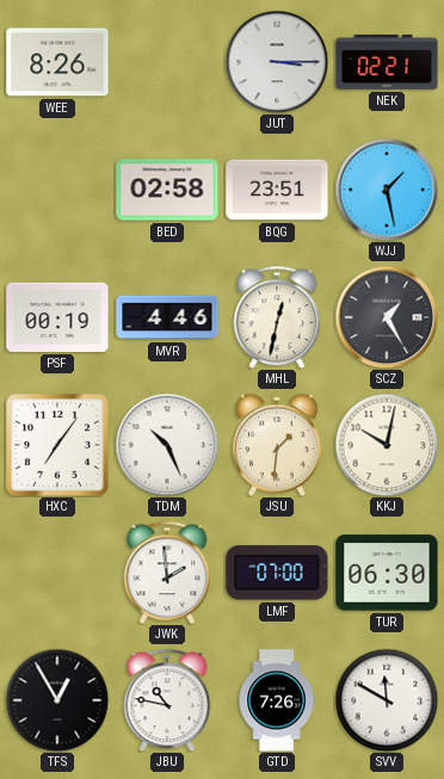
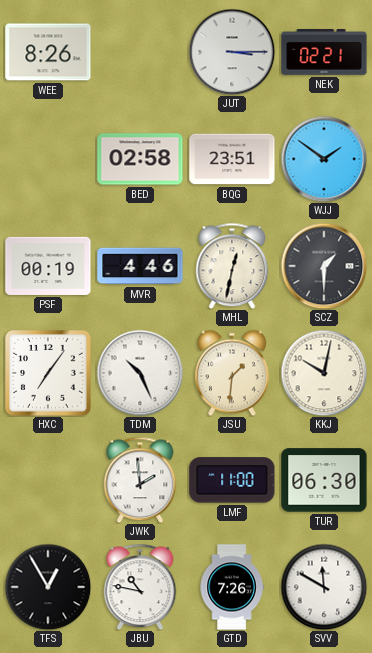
WJJ: 1:28 -> 1:51
SCZ: 1:25 -> 1:30
LMF: 07:00 -> 11:00
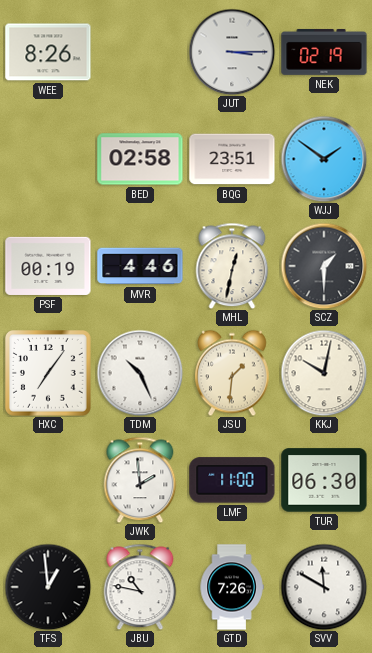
NEK: 02:21 -> 02:19
TFS: 12:55 -> 12:59
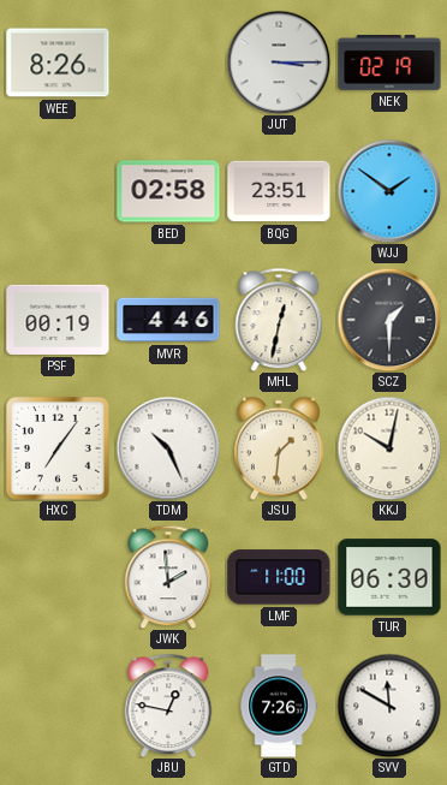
TFS: 12:59 -> none
JBU: 10:47 -> 12:47
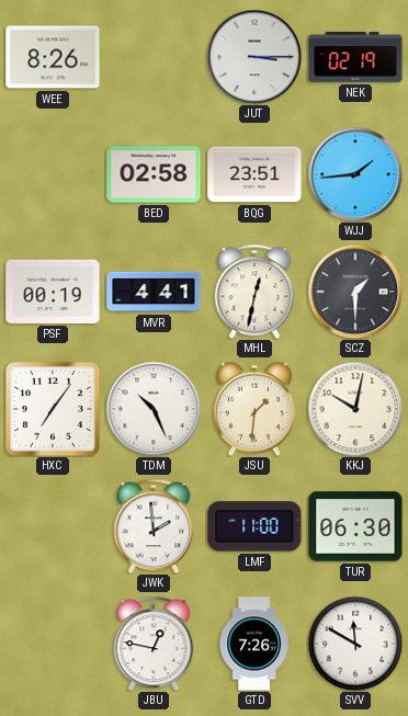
WJJ: 1:51 -> 1:44
MVR: 4:46 -> 4:41
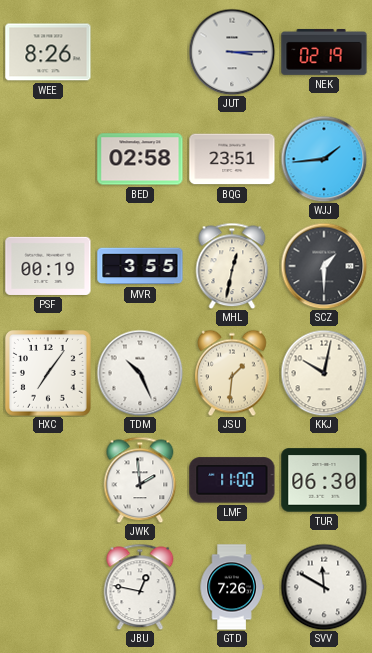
MVR: 4:41 -> 3:55
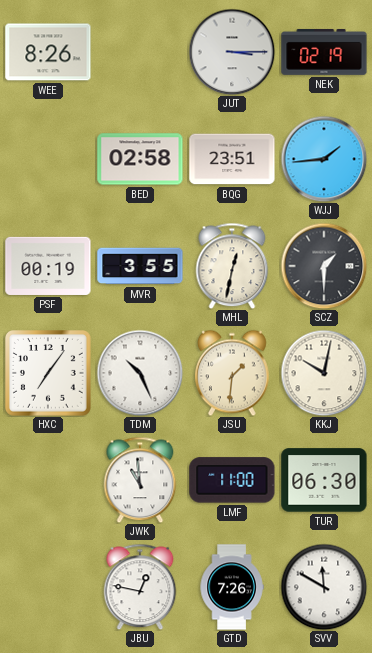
JWK: 1:59 -> 10:59
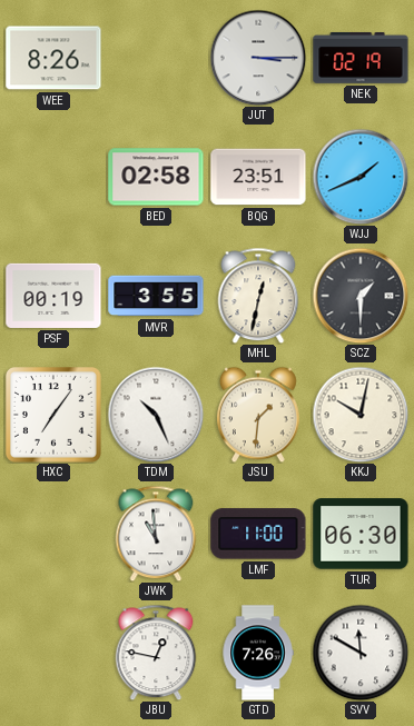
WJJ: 1:44 -> 1:41
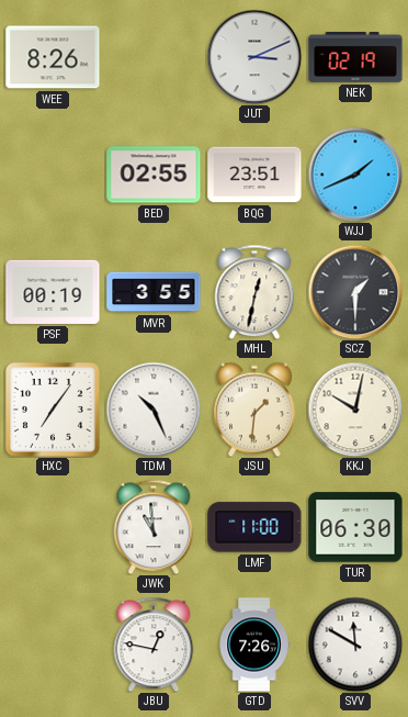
JUT: 3:15 -> 3:11
BED: 02:58 -> 02:55
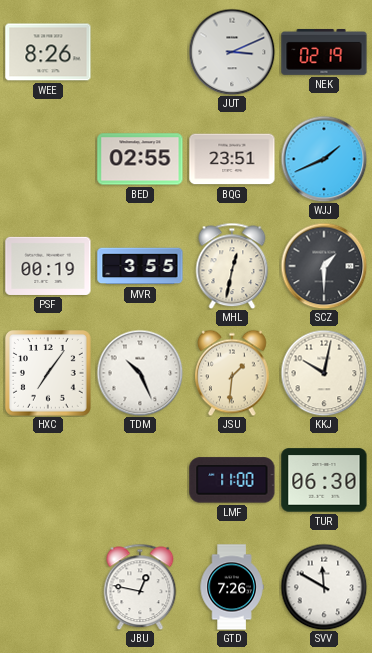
JWK: 10:59 -> none
